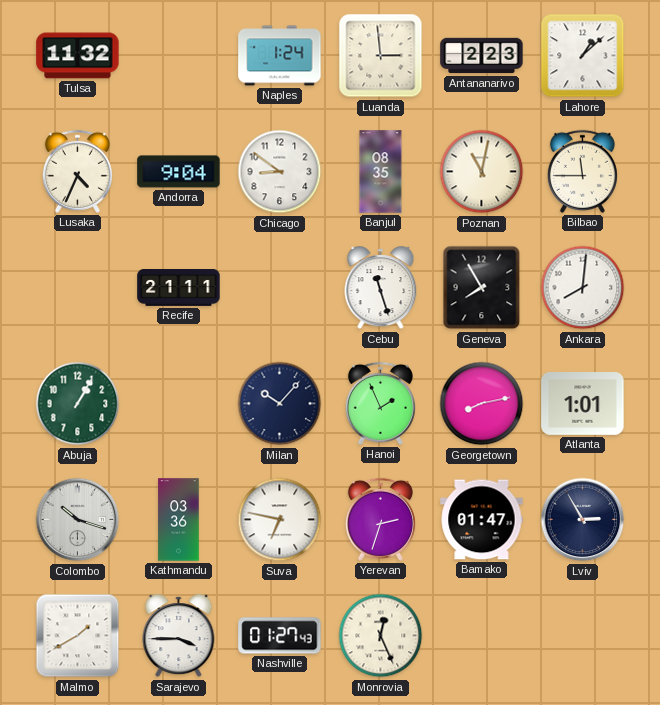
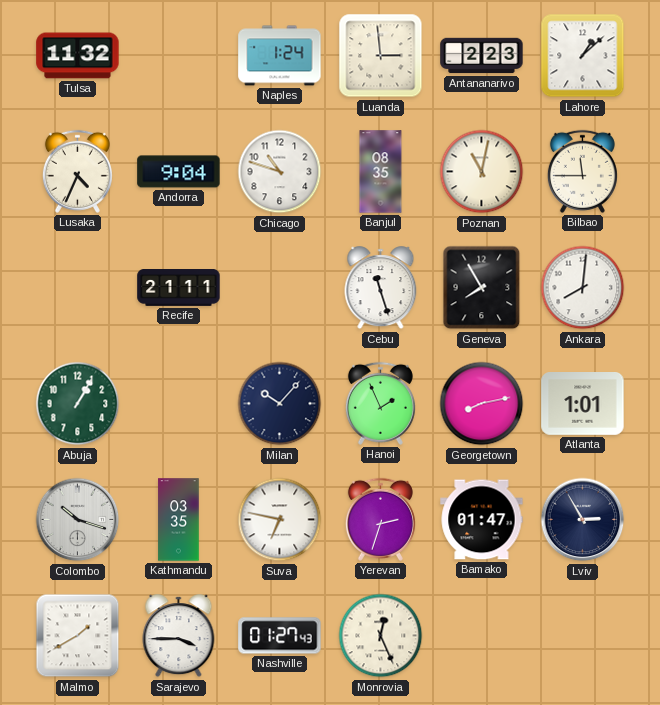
Chicago: 8:51 -> 10:48
Kathmandu: 03:36 -> 03:35
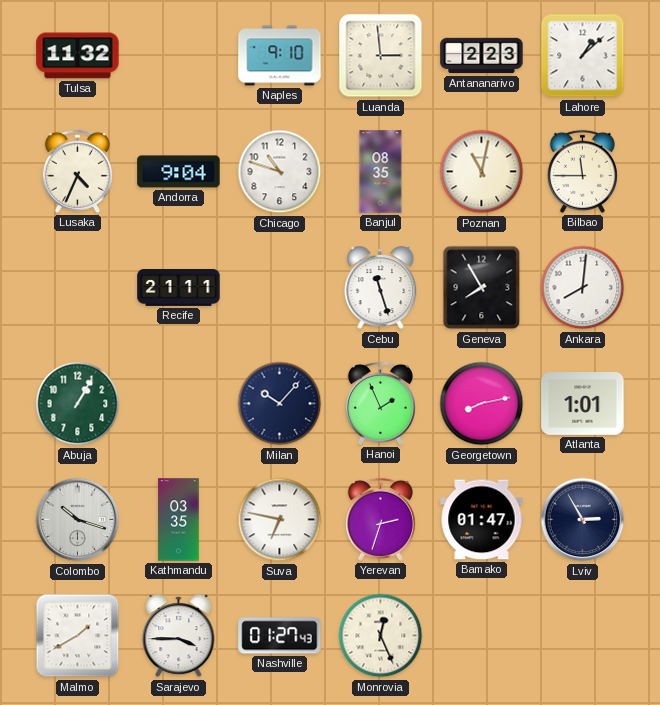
Naples: 1:24 -> 9:10
